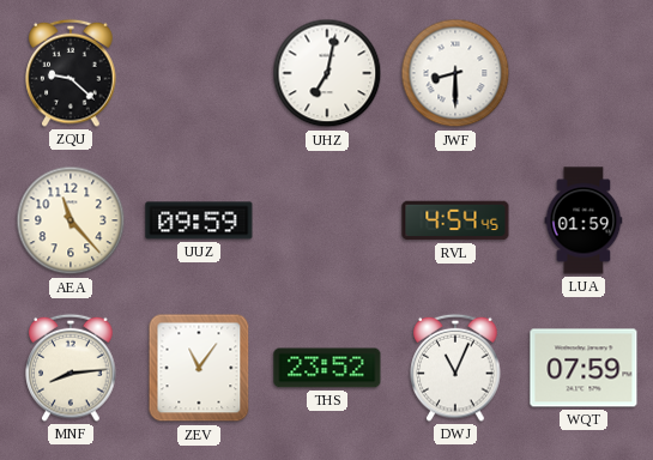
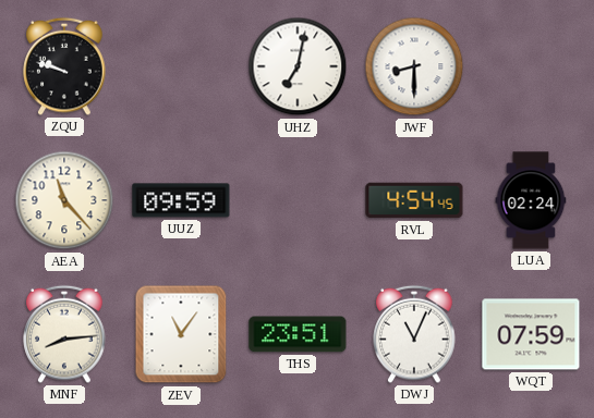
ZQU: 9:22 -> 9:48
LUA: 01:59 -> 02:24
THS: 23:52 -> 23:51
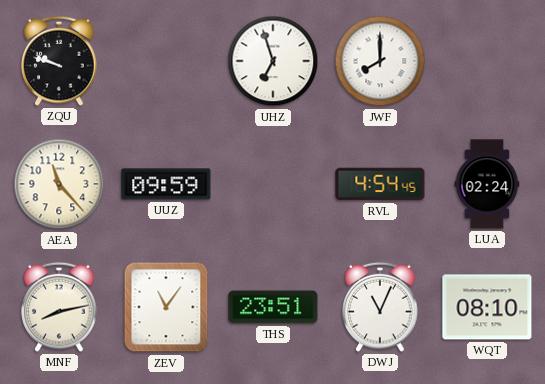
UHZ: 7:02 -> 6:57
JWF: 8:30 -> 8:00
MNF: 8:14 -> 8:13
WQT: 07:59 -> 08:10
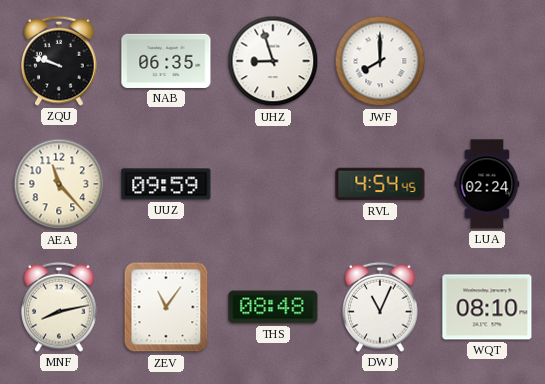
NAB: none -> 06:35
UHZ: 6:57 -> 8:57
THS: 23:51 -> 08:48
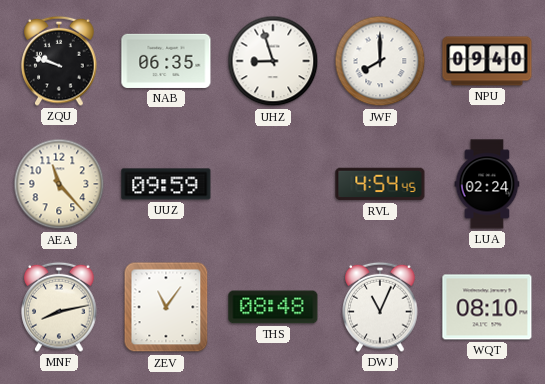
NPU: none -> 09:40
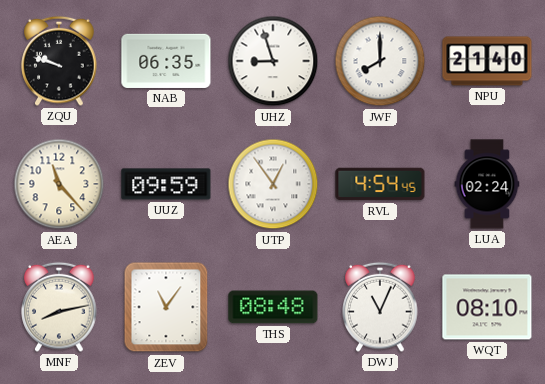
NPU: 09:40 -> 21:40
UTP: none -> 12:54
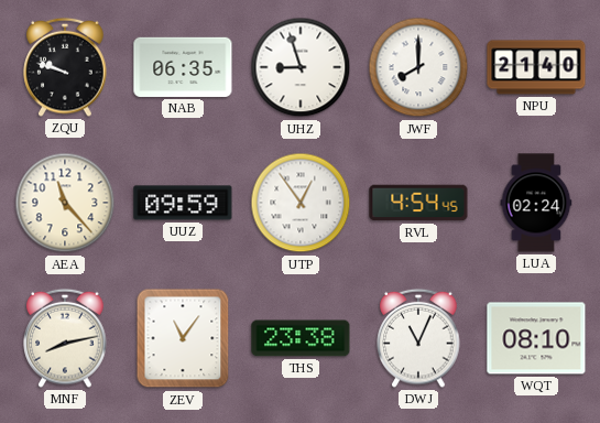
THS: 08:48 -> 23:38
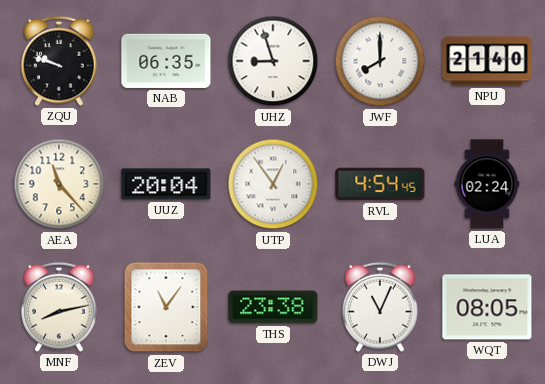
UUZ: 09:59 -> 20:04
WQT: 08:10 -> 08:05
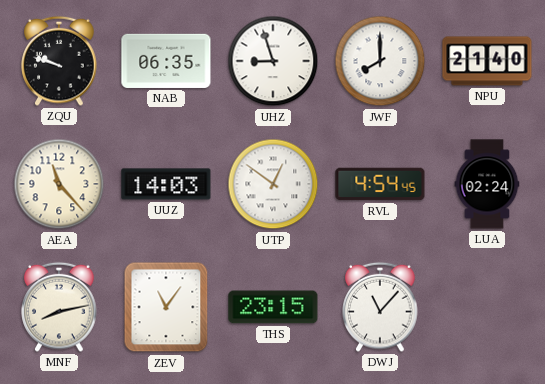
UUZ: 20:04 -> 14:03
UTP: 12:54 -> 12:51
THS: 23:38 -> 23:15
DWJ: 11:04 -> 11:07
WQT: 08:05 -> none
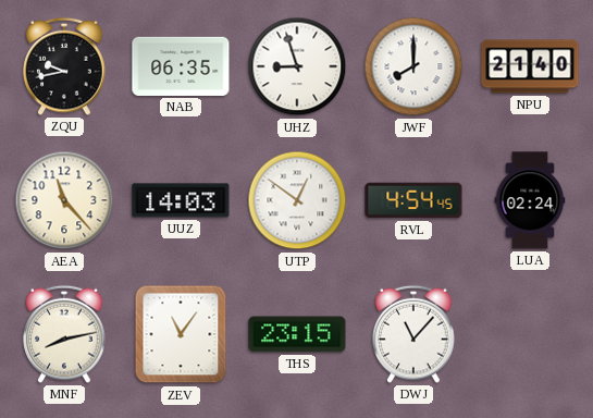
ZQU: 9:48 -> 9:43
